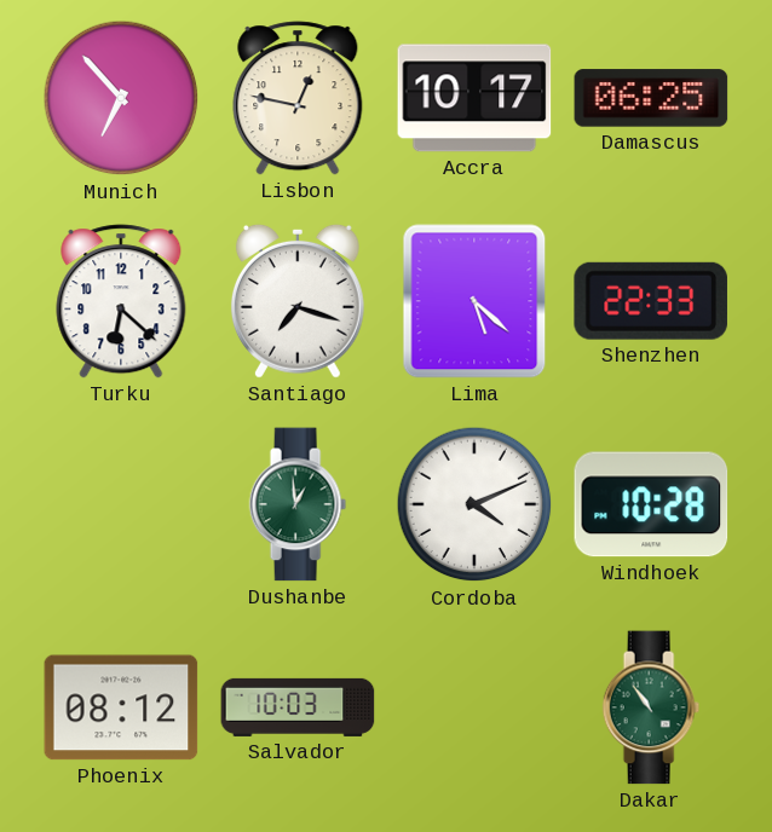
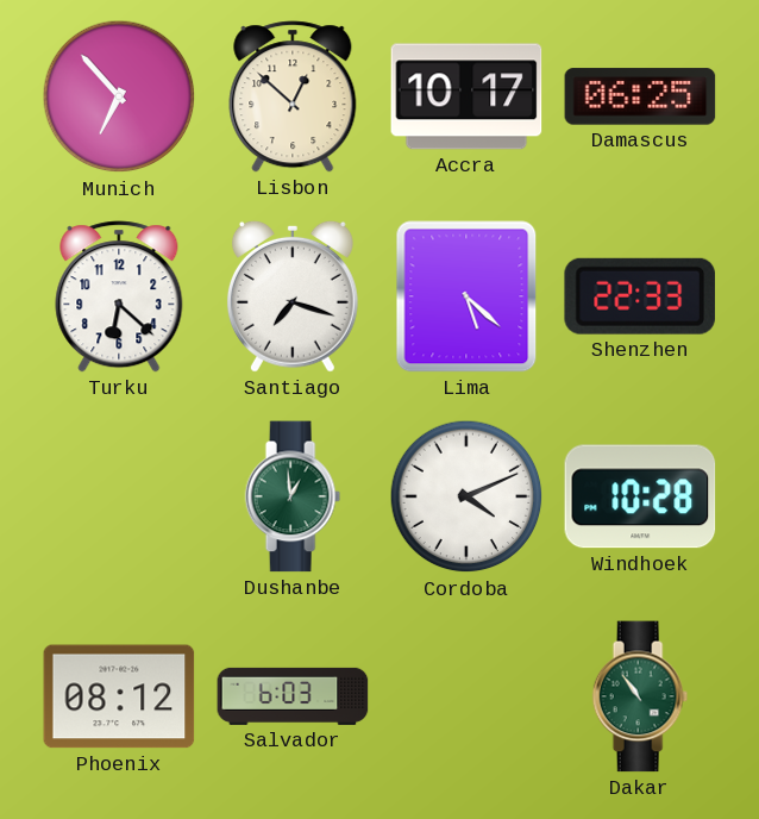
Lisbon: 12:47 -> 12:52
Salvador: 10:03 -> 6:03
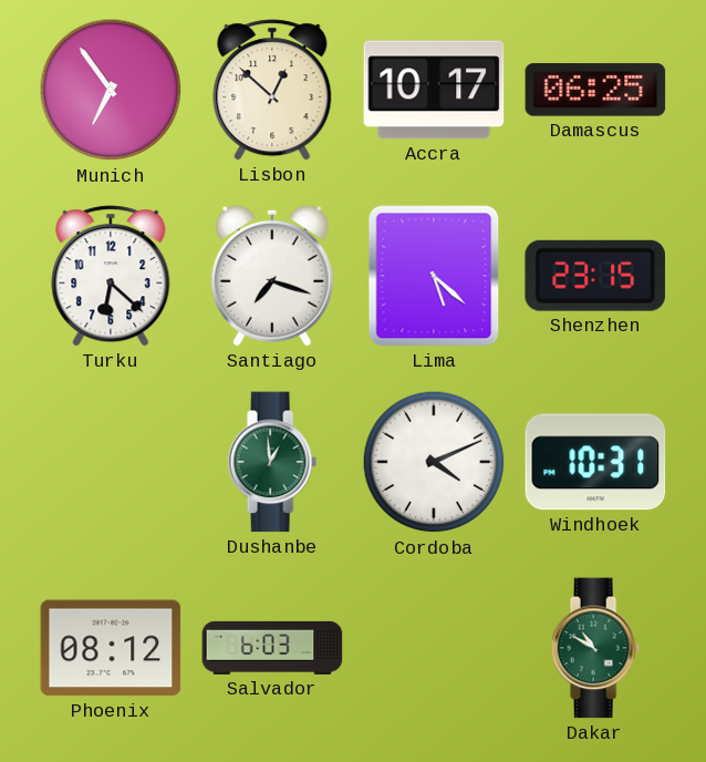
Munich: 6:53 -> 6:54
Shenzhen: 22:33 -> 23:15
Windhoek: 10:28 -> 10:31
Dakar: 10:54 -> 10:50
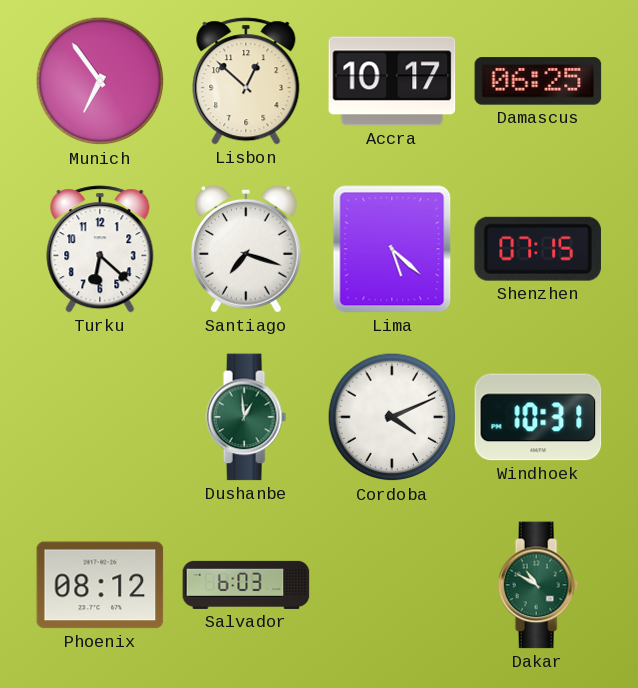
Shenzhen: 23:15 -> 07:15
